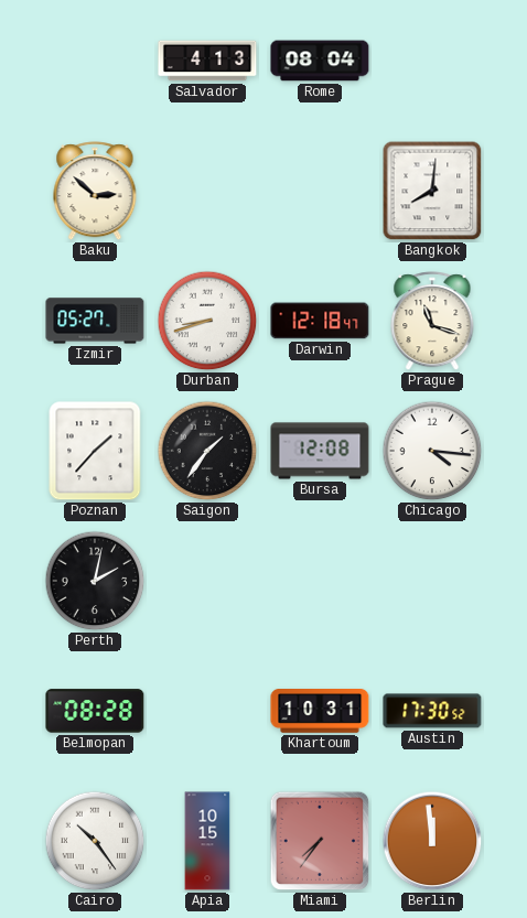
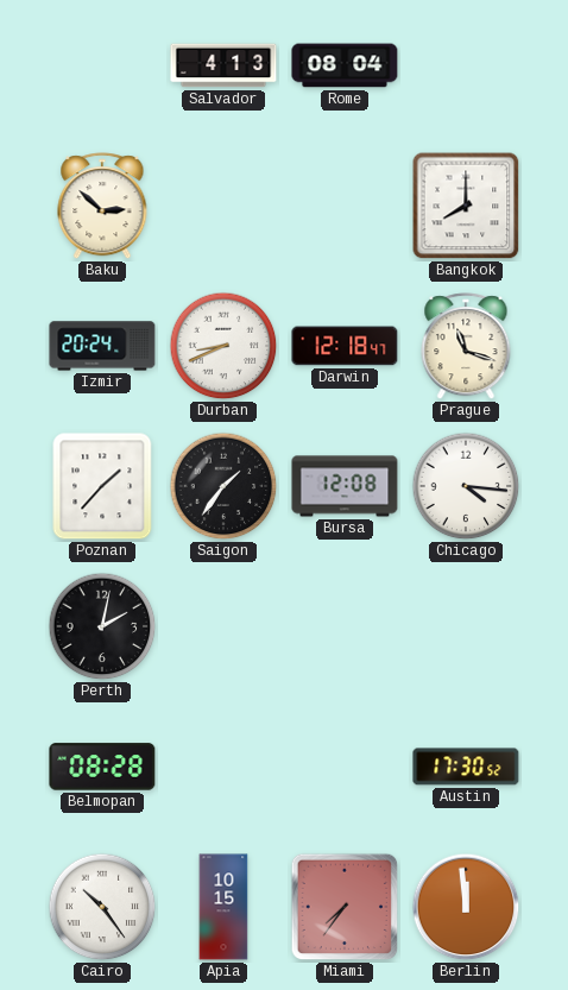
Bangkok: 8:01 -> 8:00
Izmir: 05:27 -> 20:24
Durban: 8:42 -> 8:41
Khartoum: 10:31 -> none
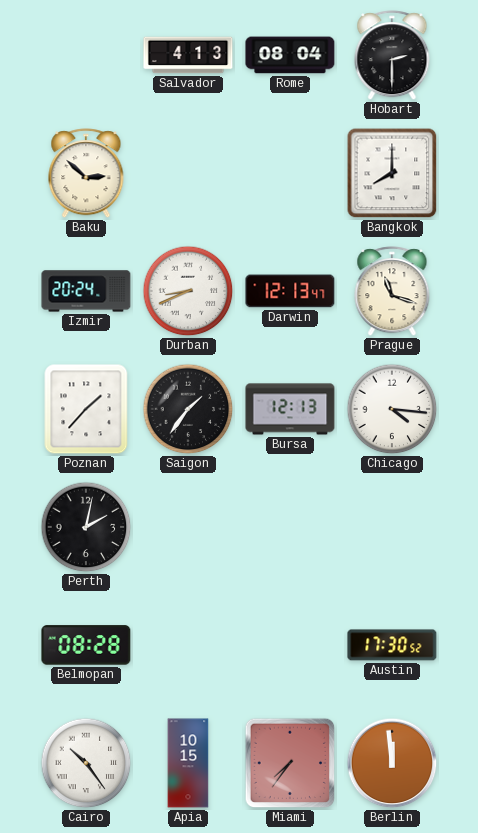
Hobart: none -> 2:30
Darwin: 12:18 -> 12:13
Bursa: 12:08 -> 12:13
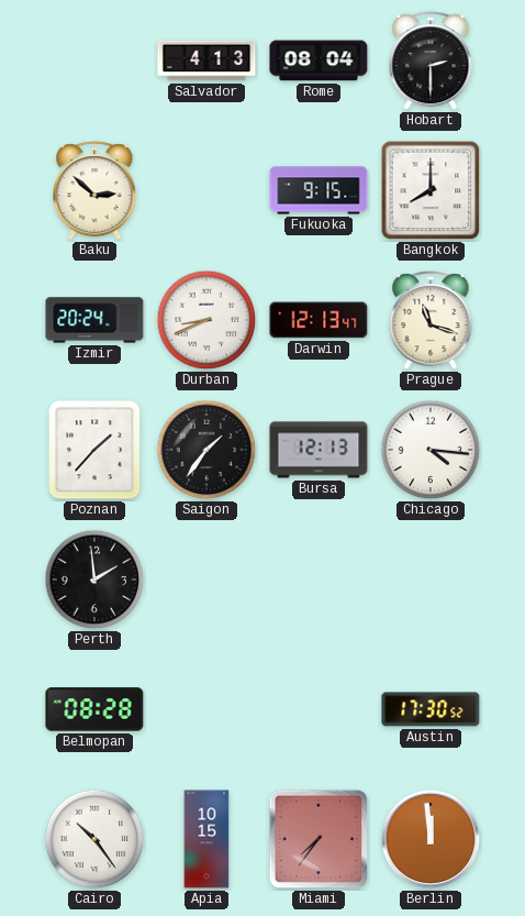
Fukuoka: none -> 9:15
Perth: 2:02 -> 1:59
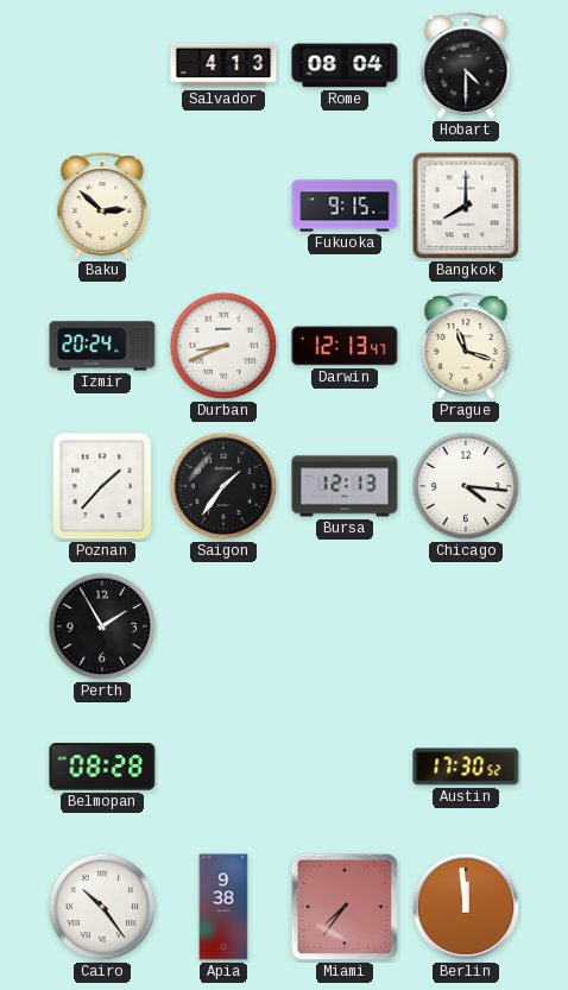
Hobart: 2:30 -> 4:30
Perth: 1:59 -> 1:55
Apia: 10:15 -> 9:38
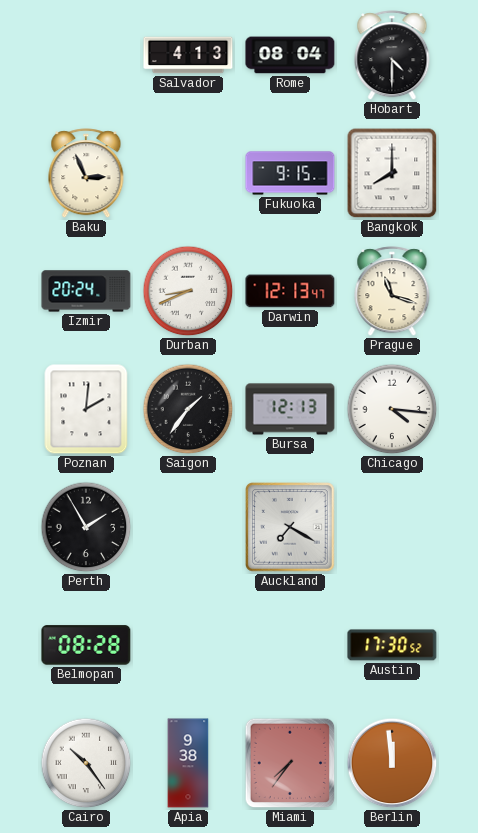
Baku: 2:52 -> 2:56
Poznan: 1:37 -> 2:01
Auckland: none -> 7:20
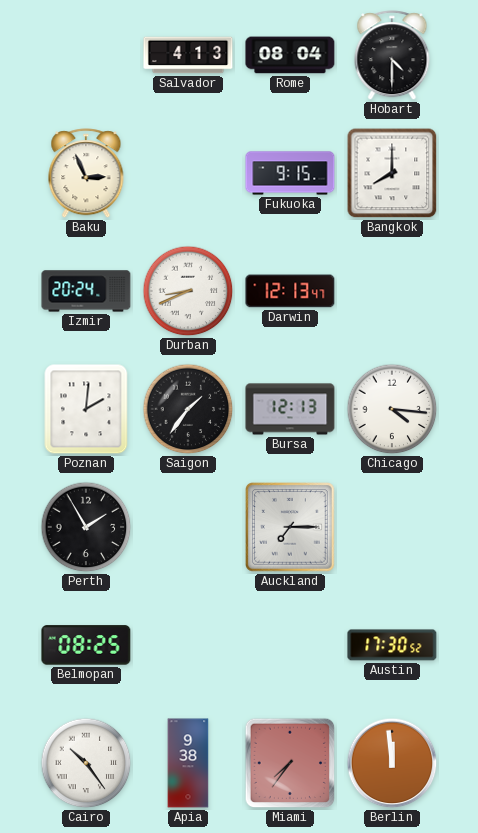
Prague: 11:18 -> none
Auckland: 7:20 -> 7:15
Belmopan: 08:28 -> 08:25
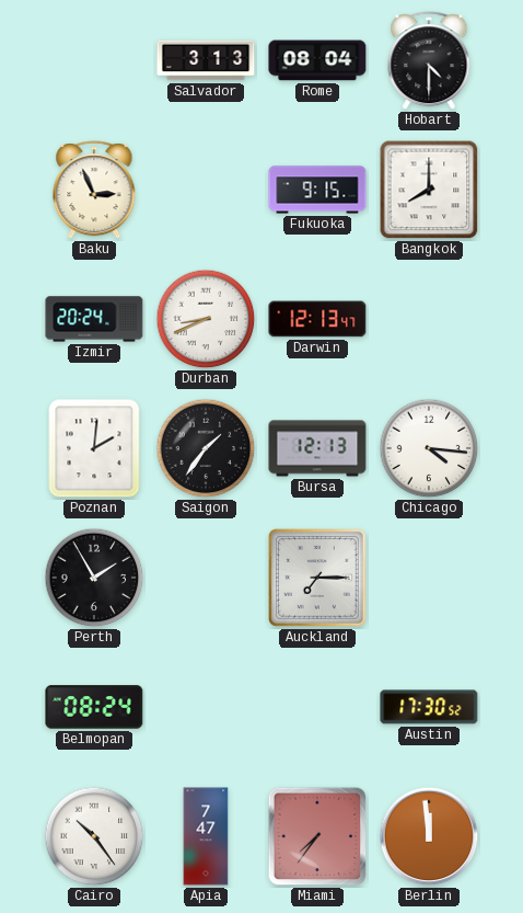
Salvador: 4:13 -> 3:13
Belmopan: 08:25 -> 08:24
Apia: 9:38 -> 7:47
